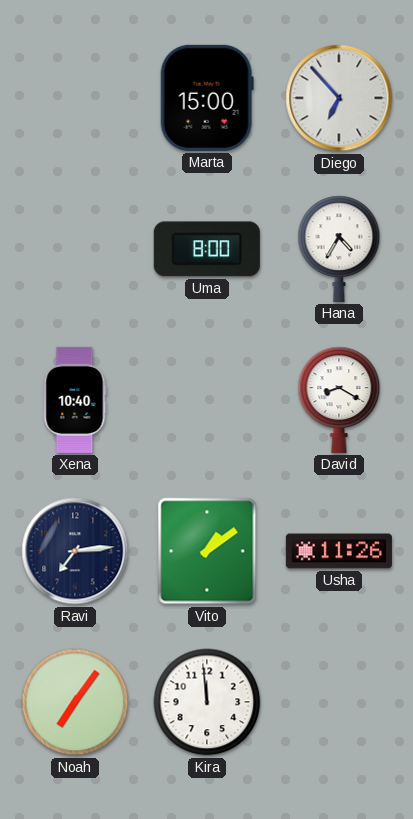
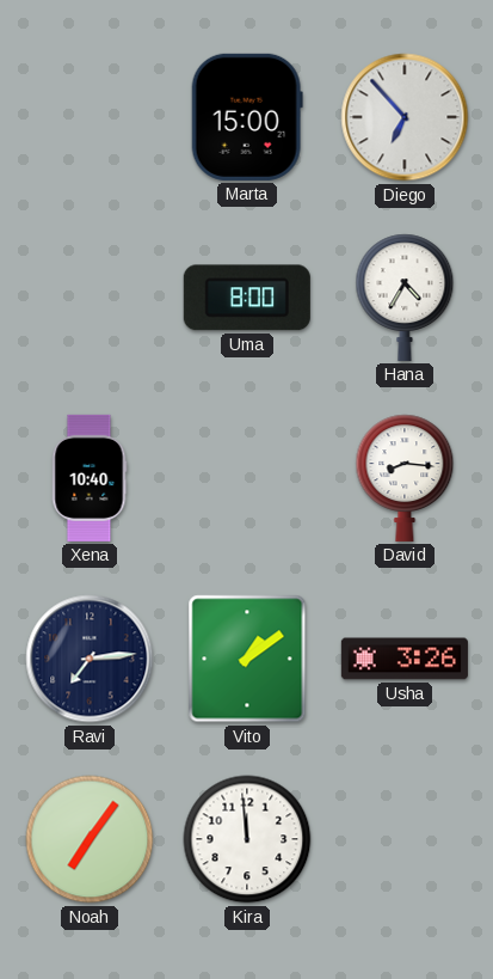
David: 8:20 -> 8:16
Usha: 11:26 -> 3:26
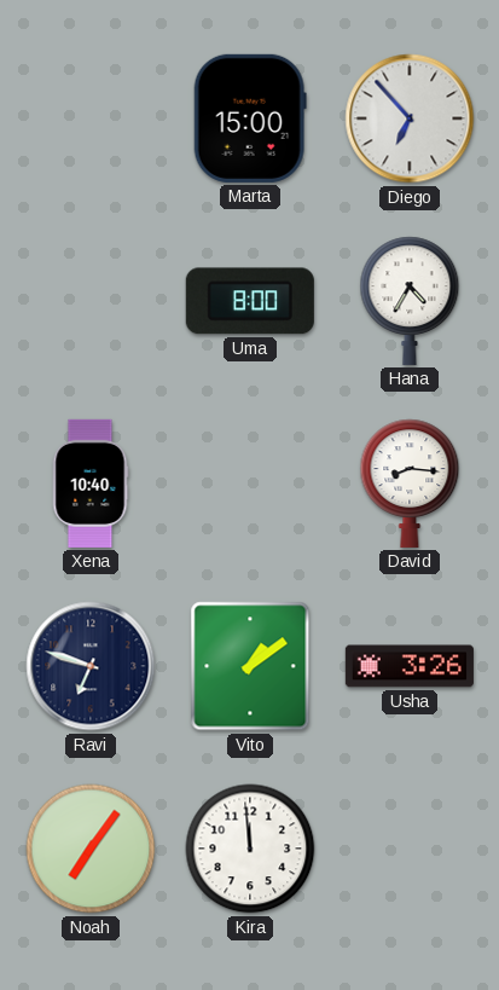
Ravi: 7:14 -> 6:48
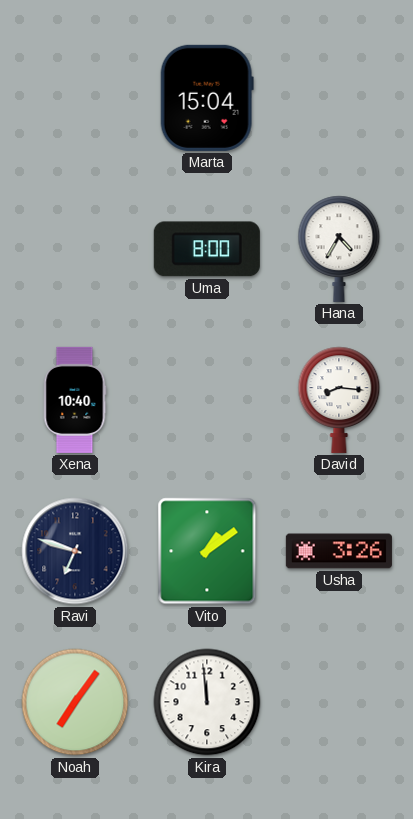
Marta: 15:00 -> 15:04
Diego: 6:53 -> none
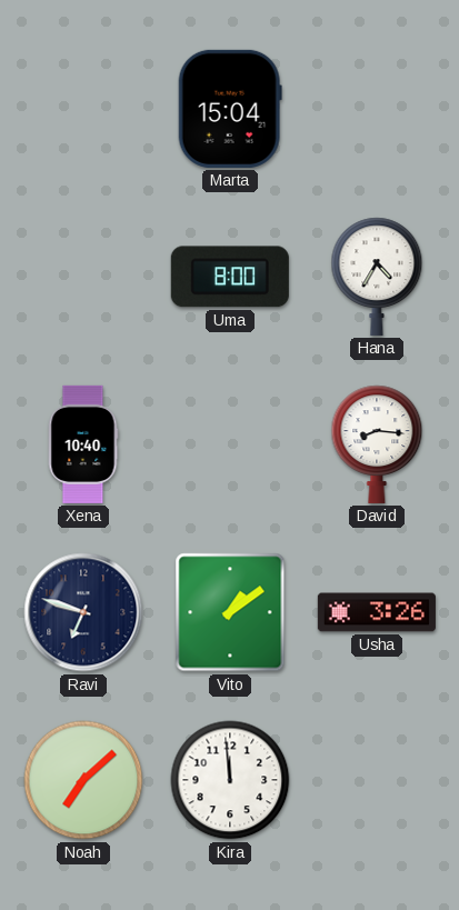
Noah: 7:06 -> 7:08
